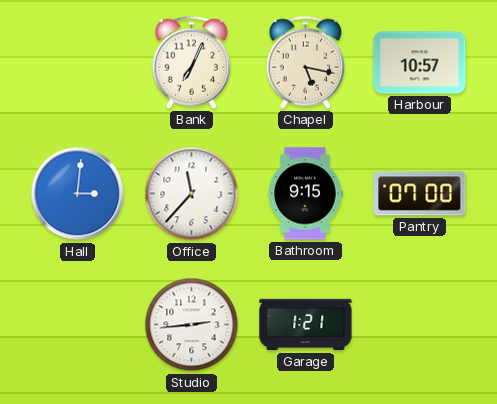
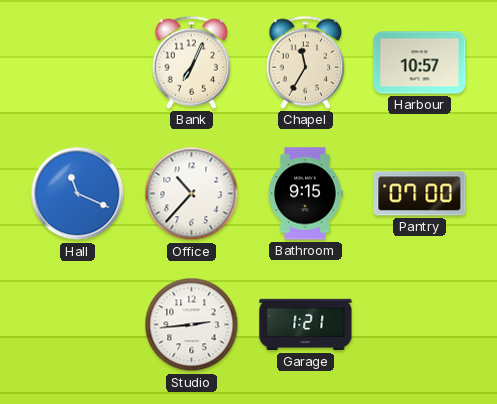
Chapel: 5:17 -> 11:35
Hall: 3:01 -> 11:19
Office: 11:37 -> 10:37
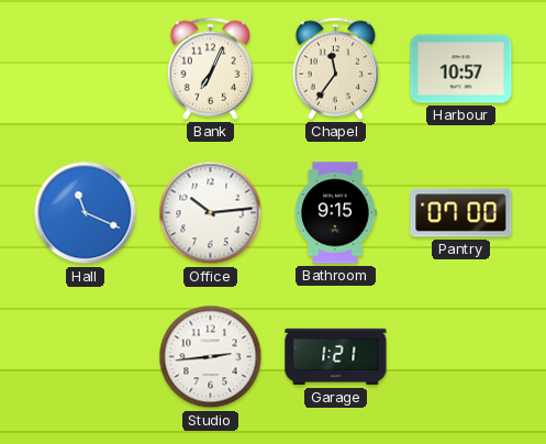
Chapel: 11:35 -> 11:36
Office: 10:37 -> 10:14
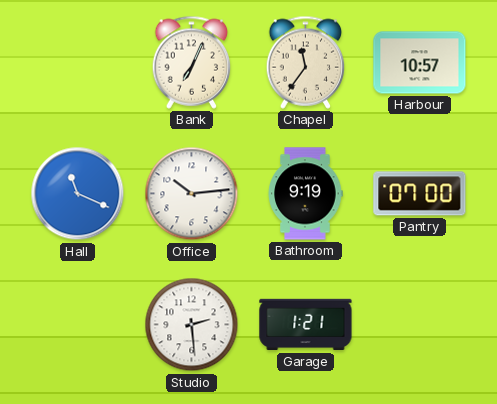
Bathroom: 9:15 -> 9:19
Studio: 2:44 -> 2:29
